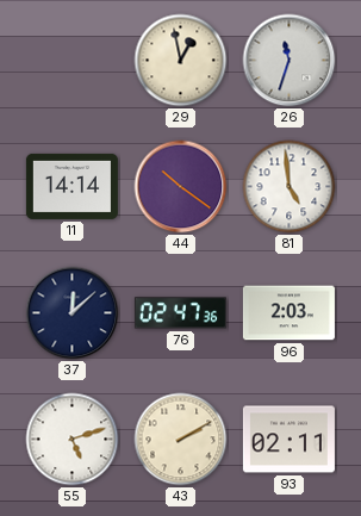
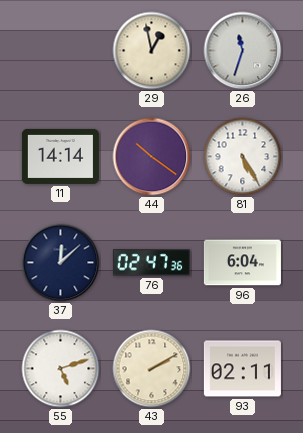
81: 4:59 -> 5:25
96: 2:03 -> 6:04
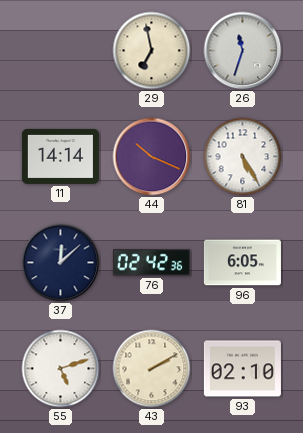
29: 12:58 -> 6:58
44: 10:21 -> 10:19
76: 02:47 -> 02:42
96: 6:04 -> 6:05
93: 02:11 -> 02:10
